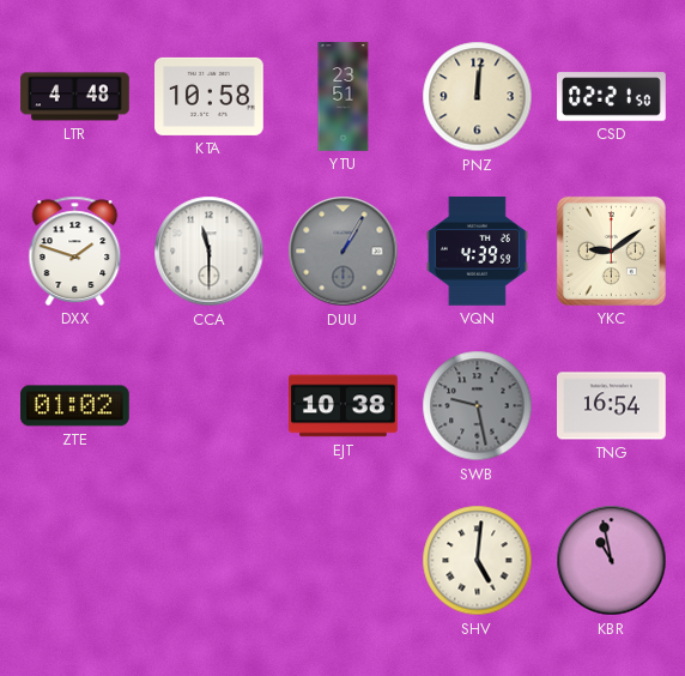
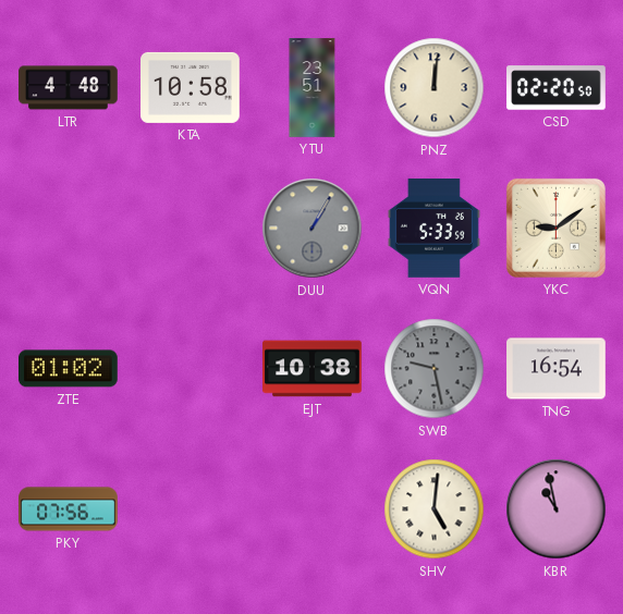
CSD: 02:21 -> 02:20
DXX: 1:48 -> none
CCA: 11:30 -> none
VQN: 4:39 -> 5:33
PKY: none -> 07:56
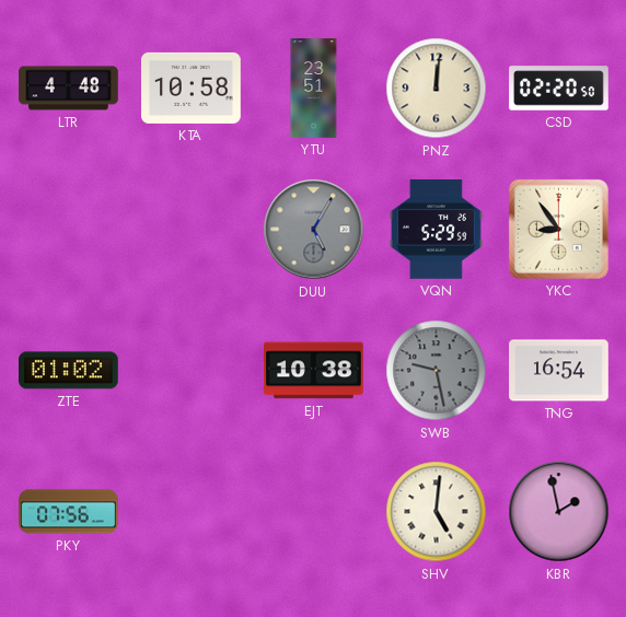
DUU: 1:05 -> 5:05
VQN: 5:33 -> 5:29
YKC: 9:09 -> 8:54
KBR: 10:58 -> 1:58
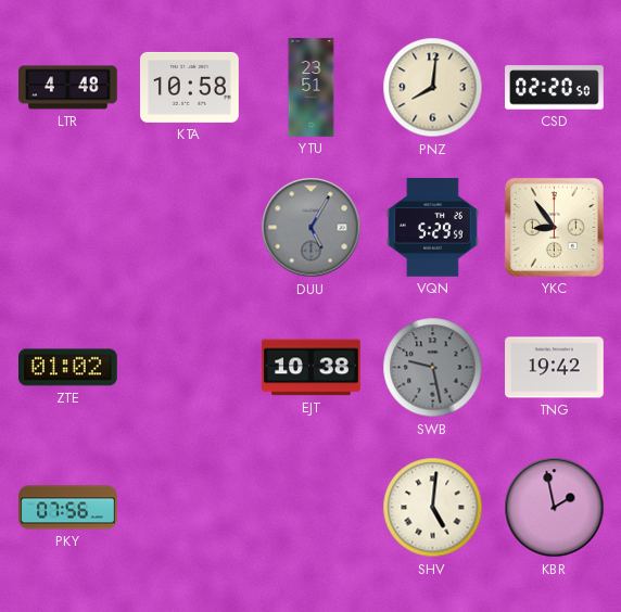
PNZ: 12:01 -> 8:01
TNG: 16:54 -> 19:42
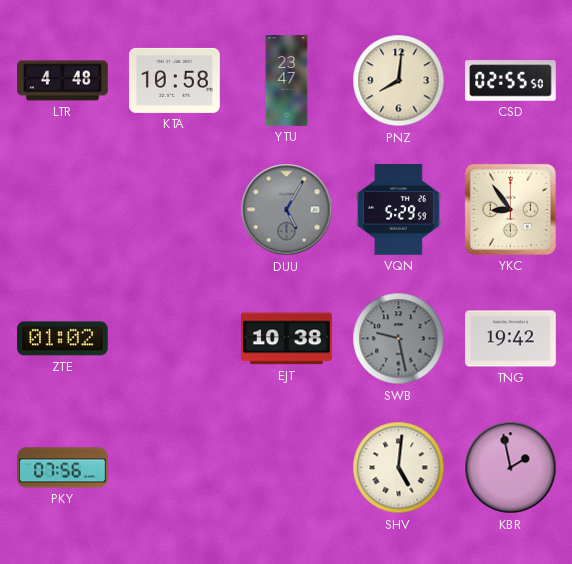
YTU: 23:51 -> 23:47
CSD: 02:20 -> 02:55
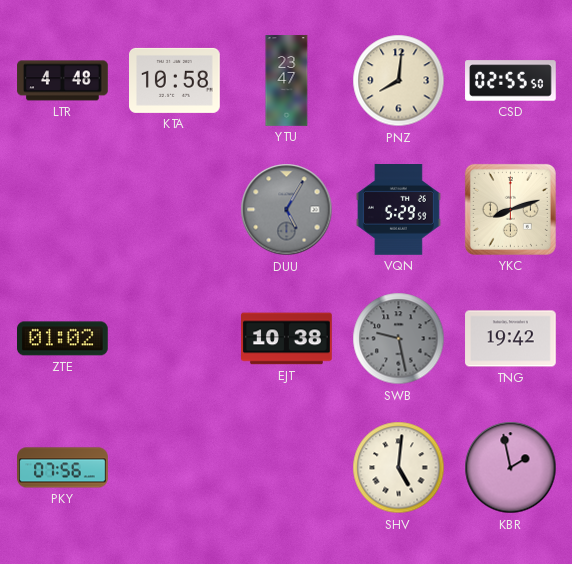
YKC: 8:54 -> 8:12
